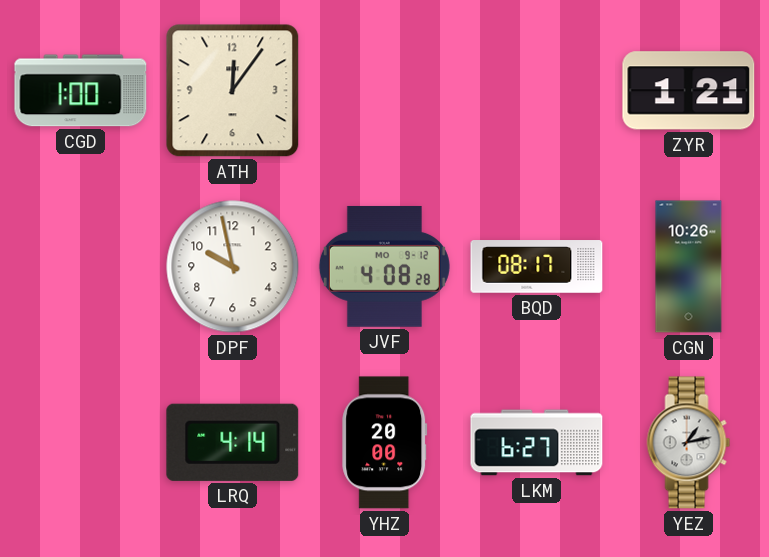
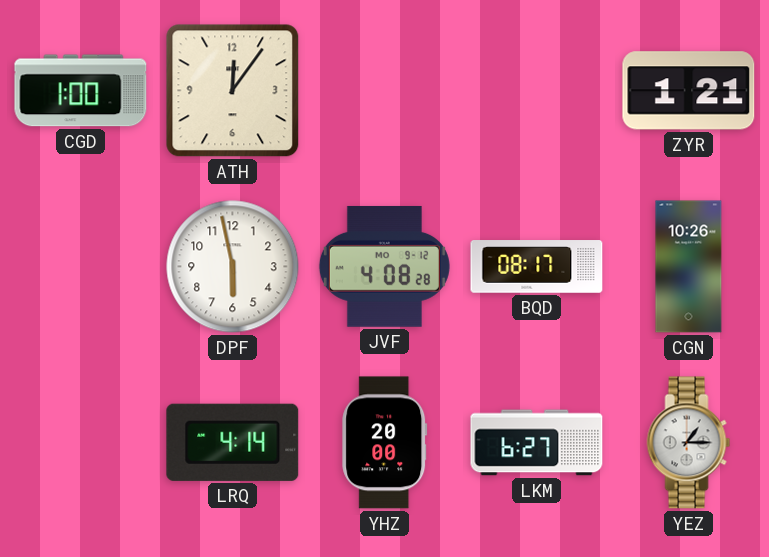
DPF: 9:58 -> 5:58
YEZ: 1:13 -> 1:15
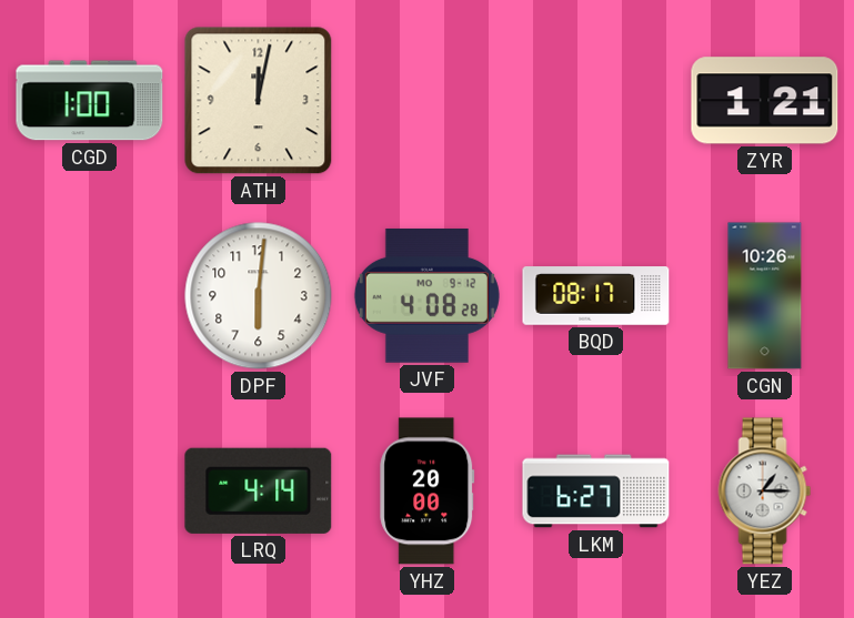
ATH: 12:06 -> 12:02
DPF: 5:58 -> 6:01
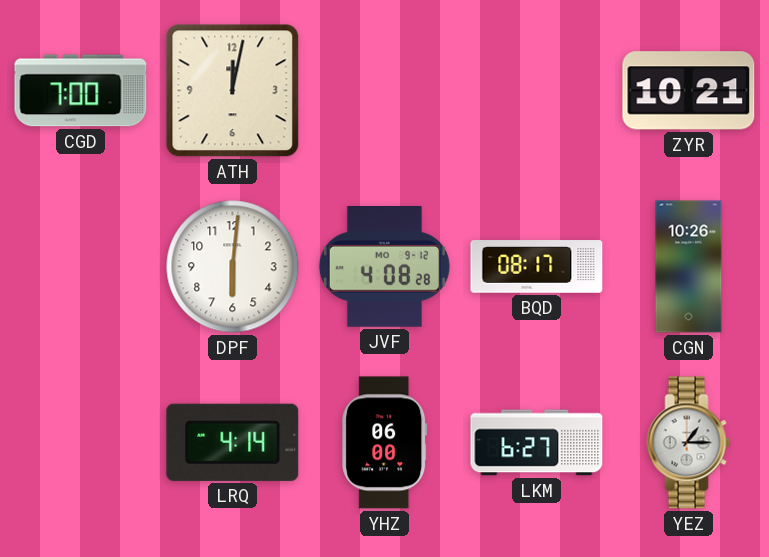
CGD: 1:00 -> 7:00
ZYR: 1:21 -> 10:21
YHZ: 20:00 -> 06:00
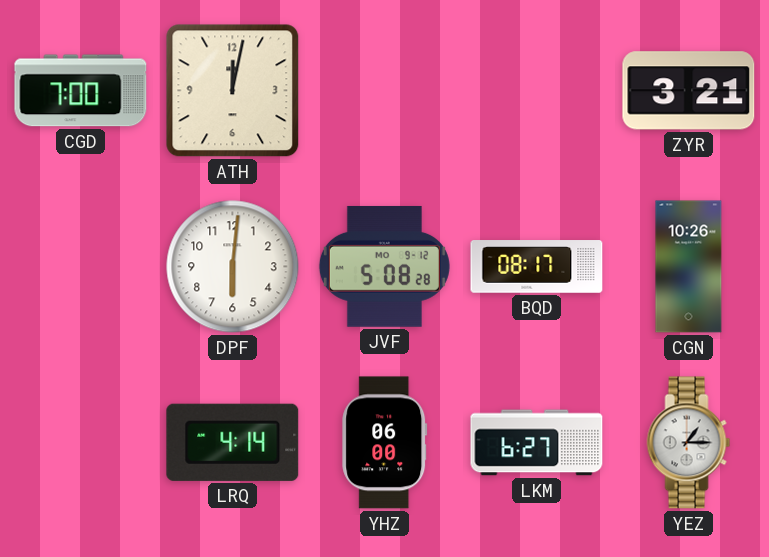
ZYR: 10:21 -> 3:21
JVF: 4:08 -> 5:08
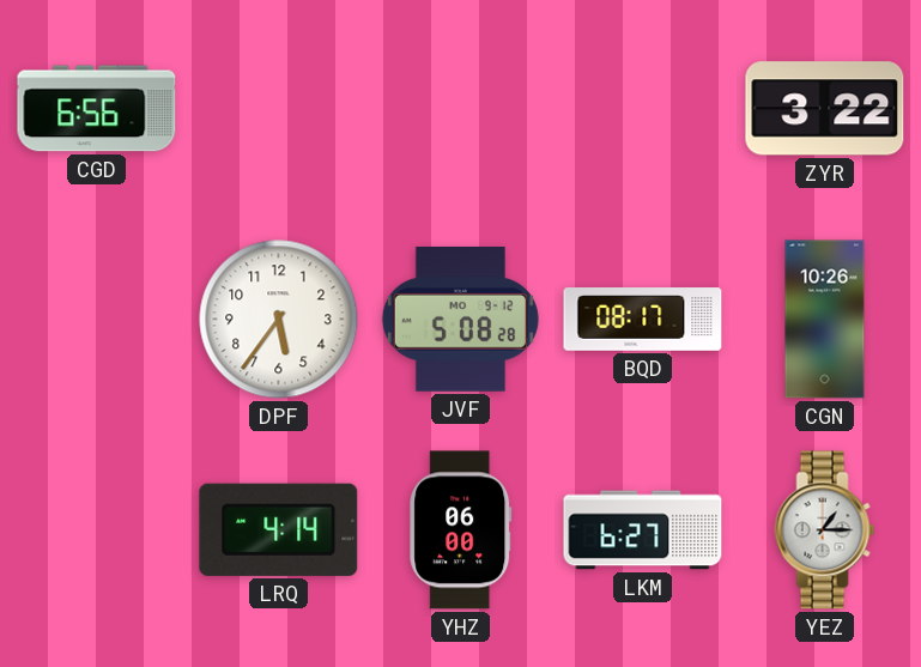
CGD: 7:00 -> 6:56
ATH: 12:02 -> none
ZYR: 3:21 -> 3:22
DPF: 6:01 -> 5:36
